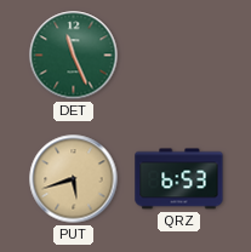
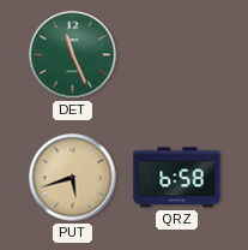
QRZ: 6:53 -> 6:58
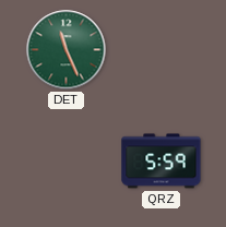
PUT: 5:42 -> none
QRZ: 6:58 -> 5:59
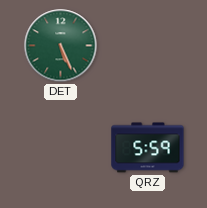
DET: 11:26 -> 5:26
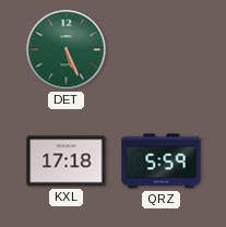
KXL: none -> 17:18
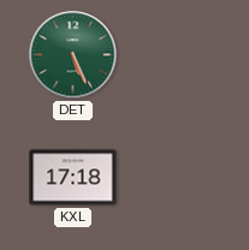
QRZ: 5:59 -> none
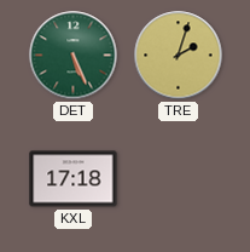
TRE: none -> 2:03
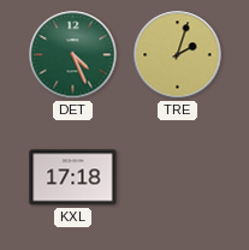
DET: 5:26 -> 4:26
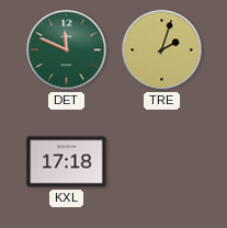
DET: 4:26 -> 11:49
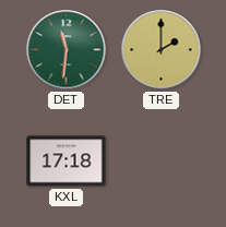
DET: 11:49 -> 11:31
TRE: 2:03 -> 2:00
